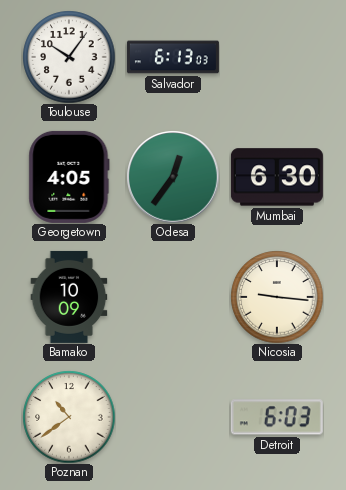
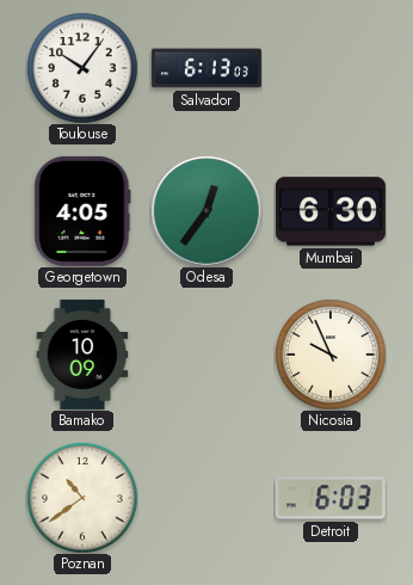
Nicosia: 9:16 -> 9:56
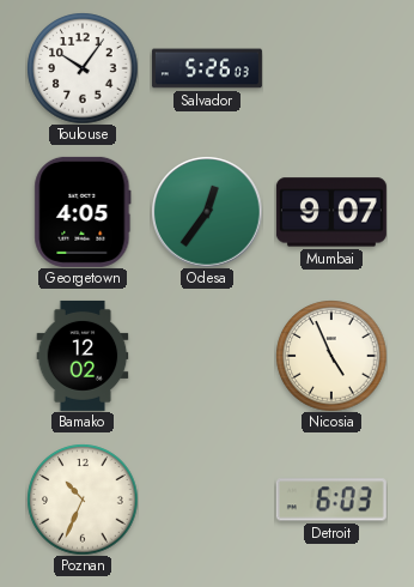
Salvador: 6:13 -> 5:26
Mumbai: 6:30 -> 9:07
Bamako: 10:09 -> 12:02
Nicosia: 9:56 -> 4:56
Poznan: 10:39 -> 10:34
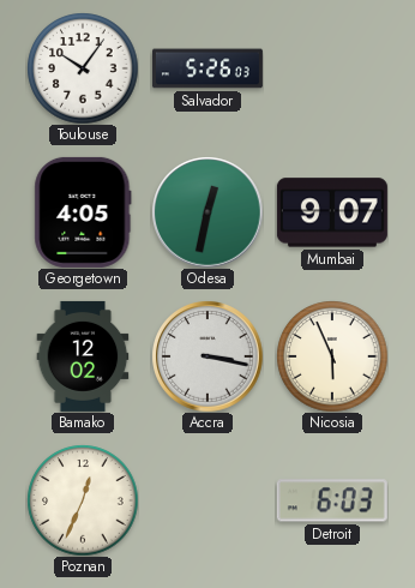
Odesa: 12:36 -> 12:32
Accra: none -> 3:17
Nicosia: 4:56 -> 5:56
Poznan: 10:34 -> 12:34
